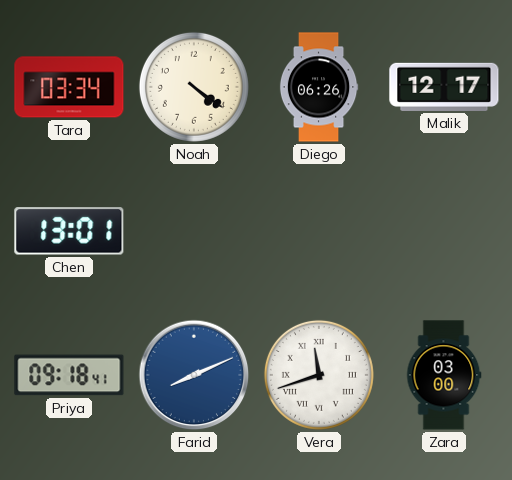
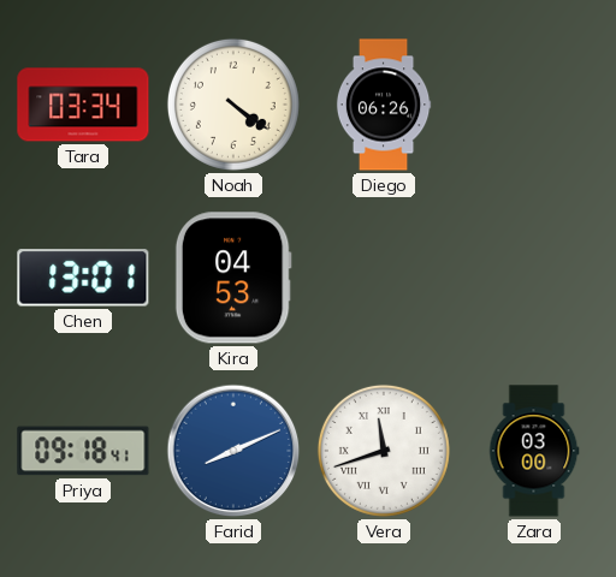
Malik: 12:17 -> none
Kira: none -> 04:53
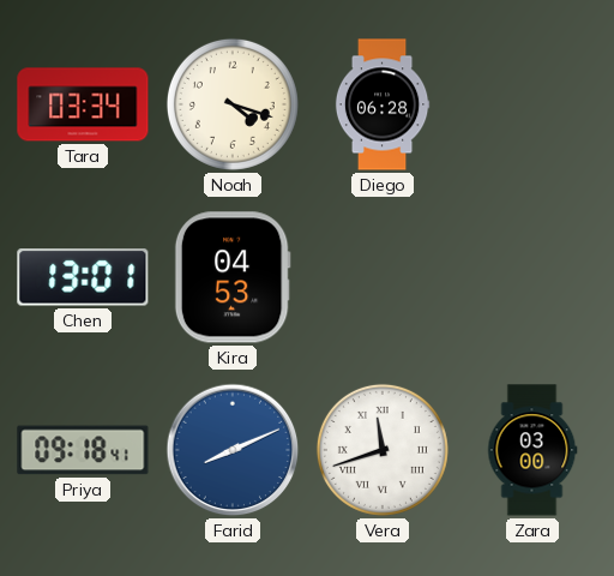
Noah: 4:21 -> 4:18
Diego: 06:26 -> 06:28
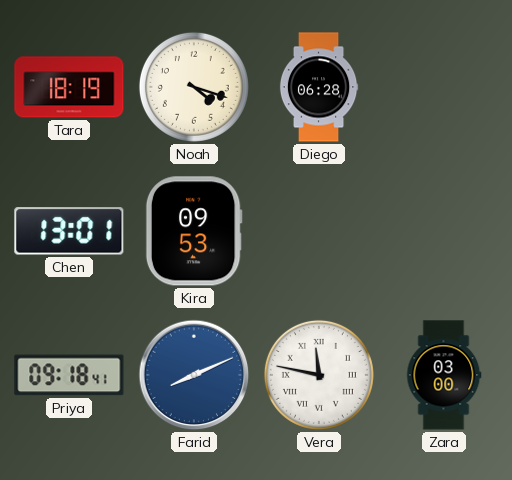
Tara: 03:34 -> 18:19
Kira: 04:53 -> 09:53
Vera: 11:42 -> 11:47
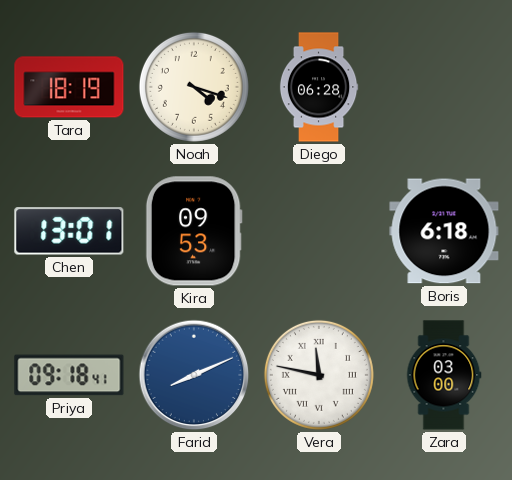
Boris: none -> 6:18
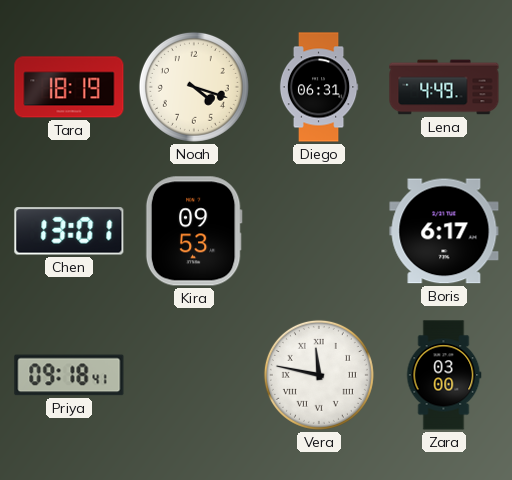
Diego: 06:28 -> 06:31
Lena: none -> 4:49
Boris: 6:18 -> 6:17
Farid: 8:11 -> none
